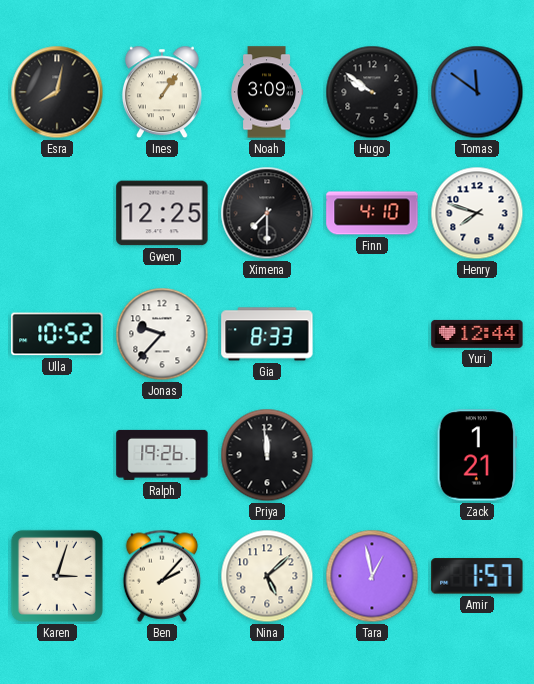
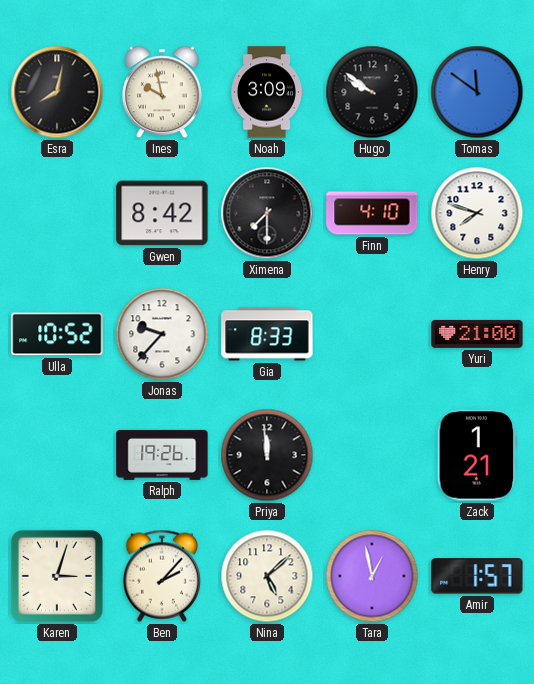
Ines: 1:06 -> 9:58
Gwen: 12:25 -> 8:42
Yuri: 12:44 -> 21:00
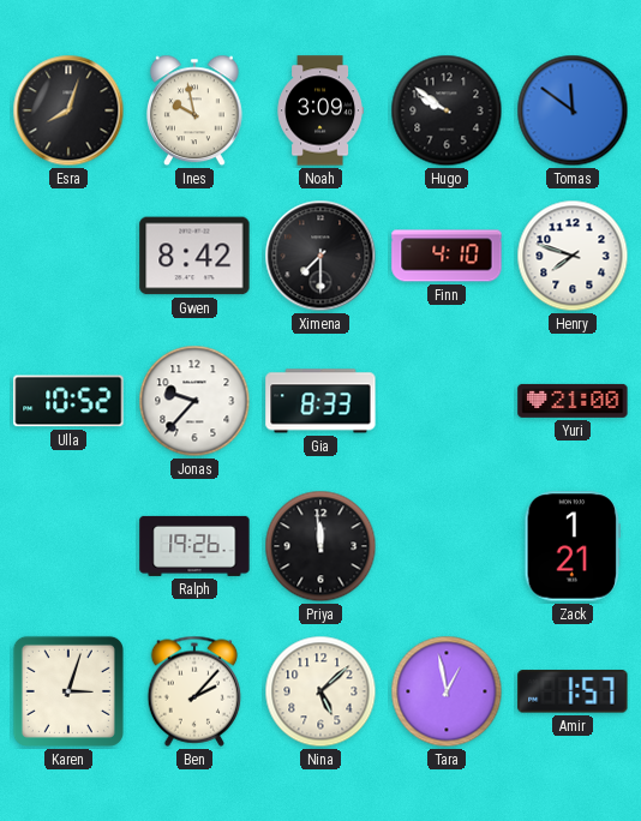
Esra: 8:02 -> 8:03
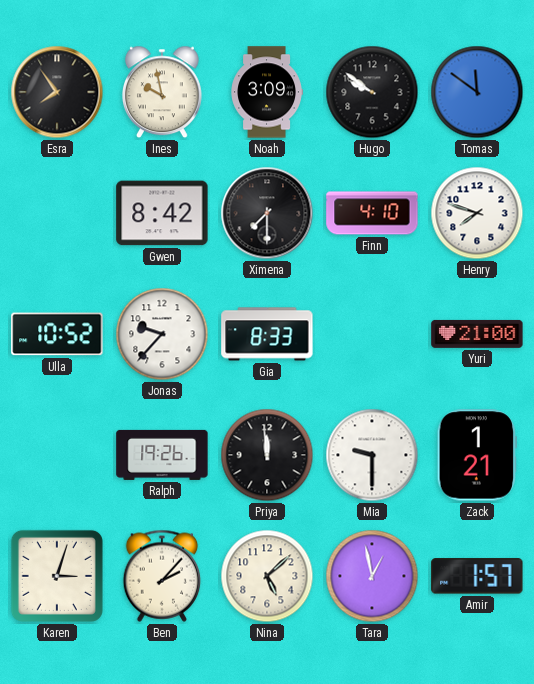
Esra: 8:03 -> 7:54
Mia: none -> 9:30
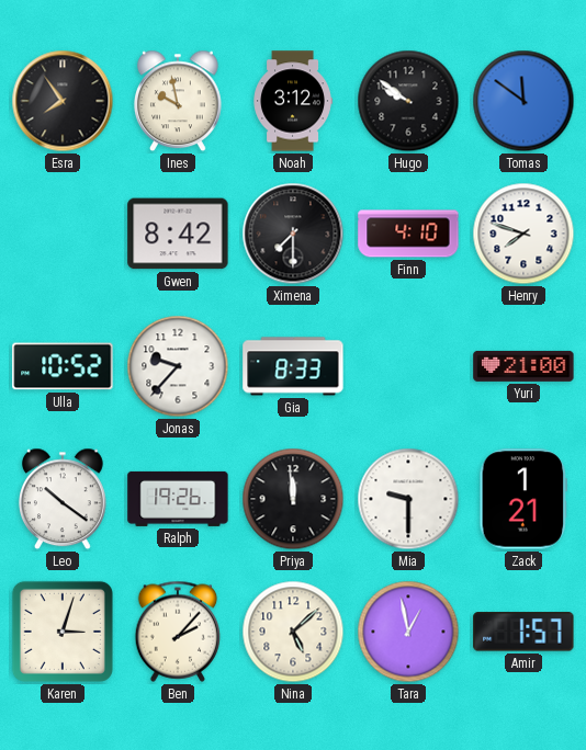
Noah: 3:09 -> 3:12
Leo: none -> 10:21
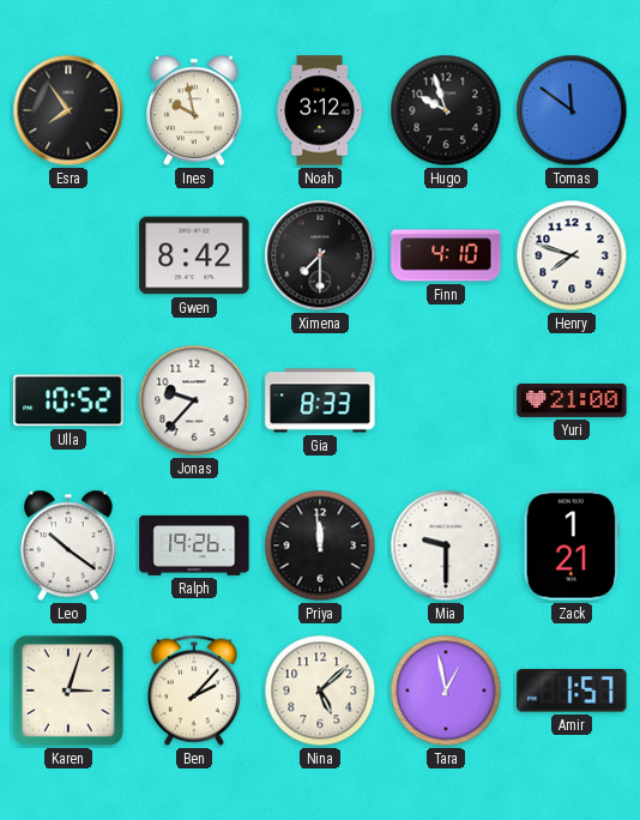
Hugo: 9:51 -> 9:57
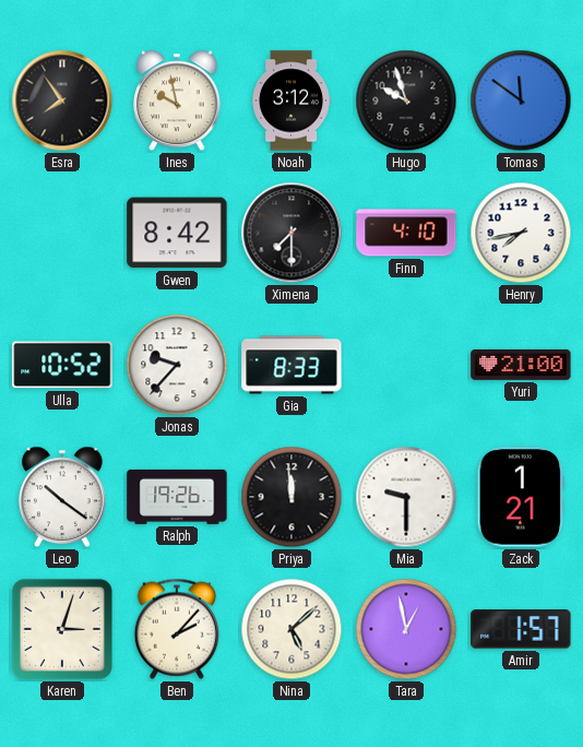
Henry: 7:48 -> 7:43
